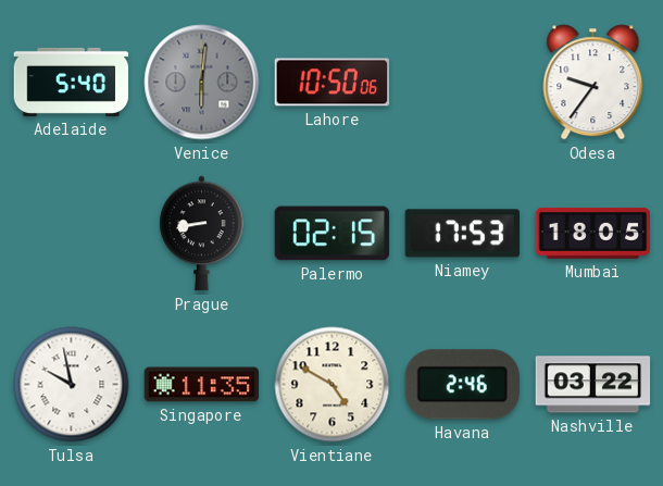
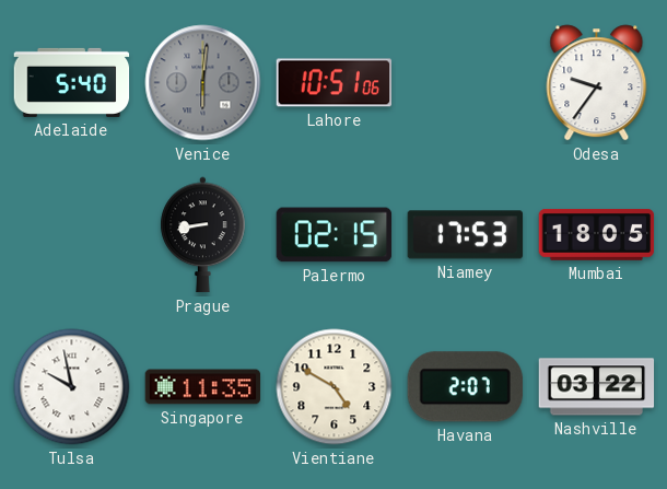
Lahore: 10:50 -> 10:51
Havana: 2:46 -> 2:07
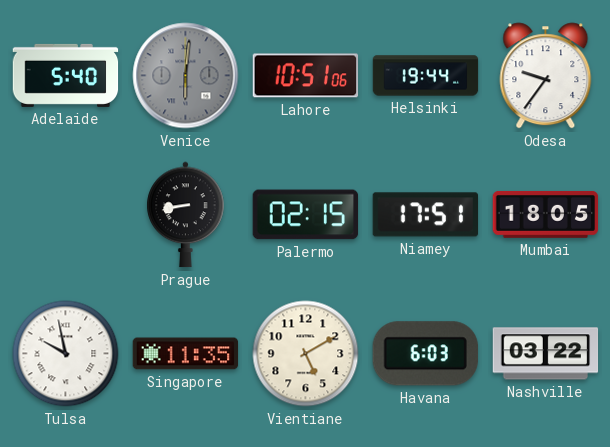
Helsinki: none -> 19:44
Niamey: 17:53 -> 17:51
Vientiane: 4:50 -> 5:10
Havana: 2:07 -> 6:03
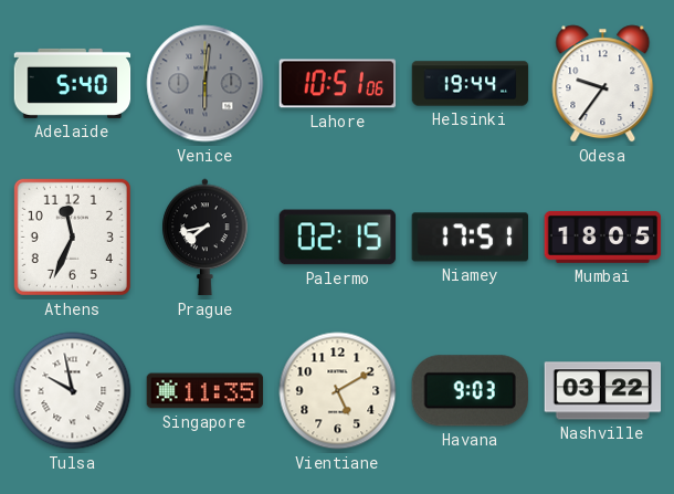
Athens: none -> 11:34
Prague: 8:43 -> 7:43
Havana: 6:03 -> 9:03
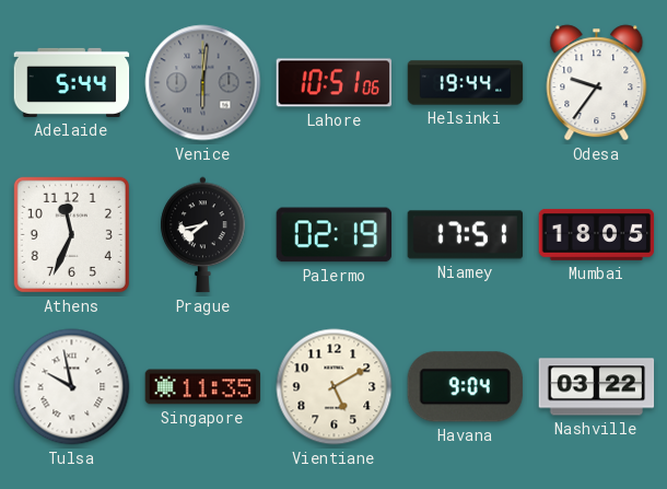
Adelaide: 5:40 -> 5:44
Palermo: 02:15 -> 02:19
Havana: 9:03 -> 9:04
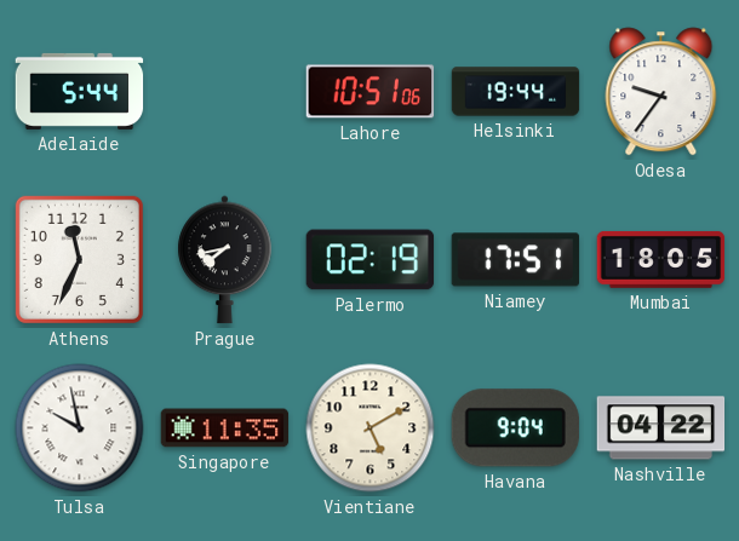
Venice: 6:01 -> none
Nashville: 03:22 -> 04:22
